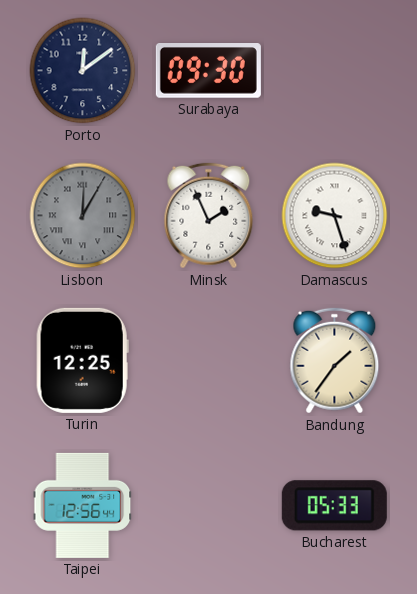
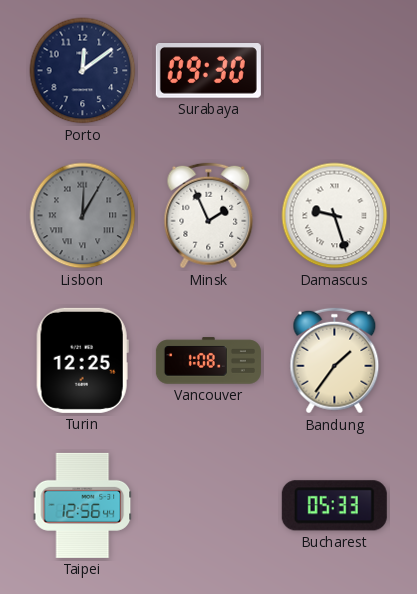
Vancouver: none -> 1:08
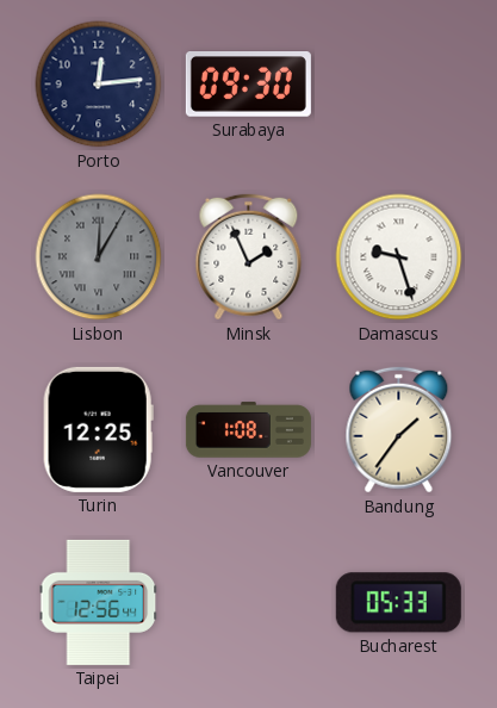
Porto: 12:09 -> 12:14
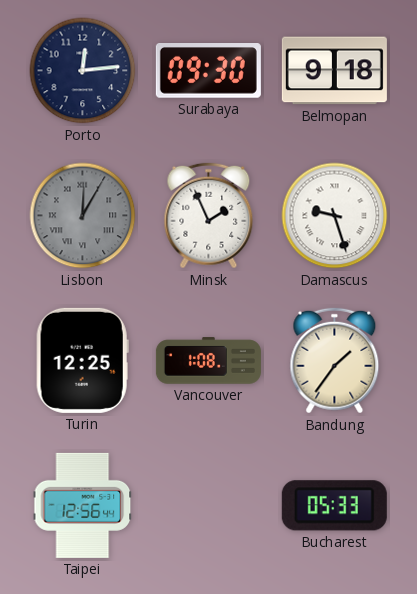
Belmopan: none -> 9:18
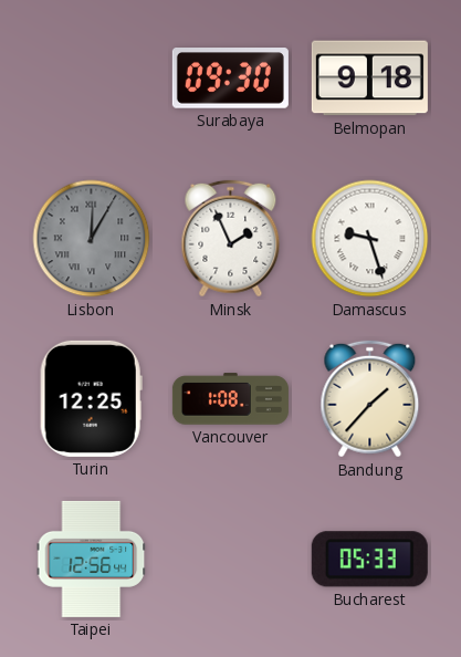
Porto: 12:14 -> none
Bandung: 1:36 -> 1:37
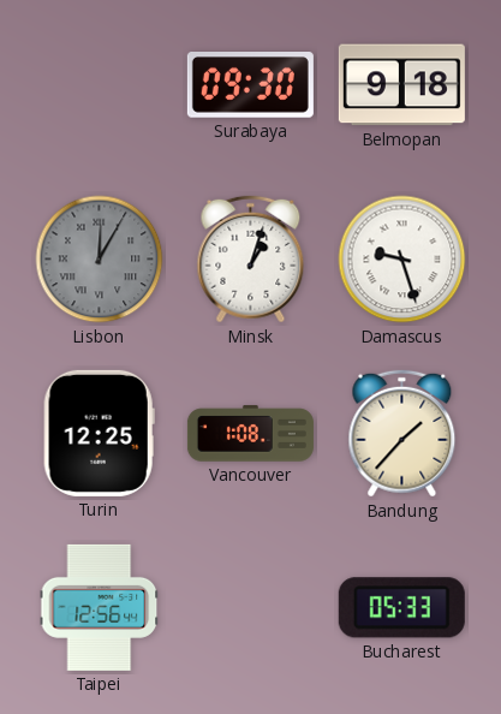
Minsk: 1:56 -> 1:03
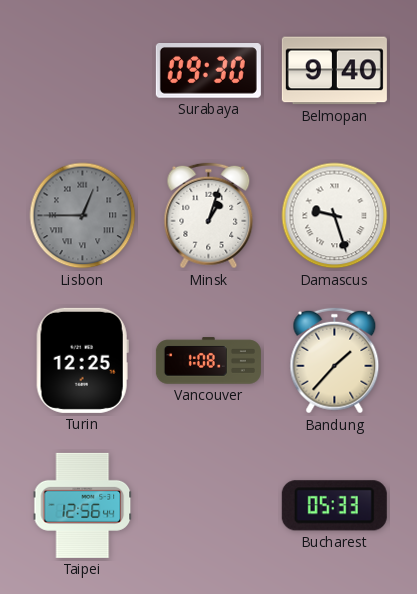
Belmopan: 9:18 -> 9:40
Lisbon: 12:05 -> 12:45
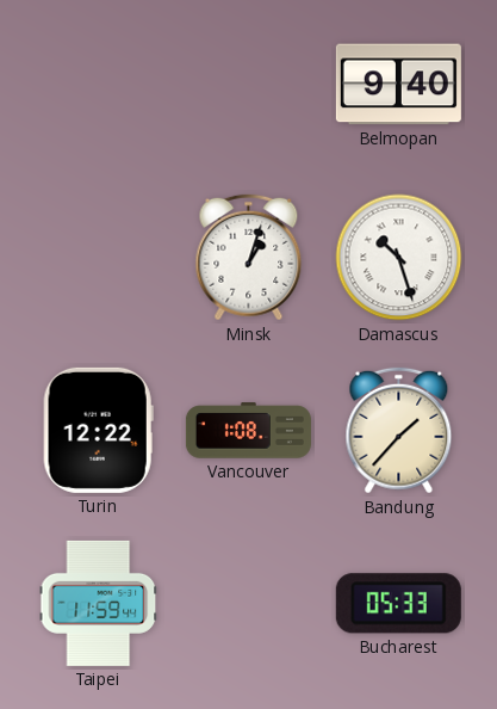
Surabaya: 09:30 -> none
Lisbon: 12:45 -> none
Damascus: 9:27 -> 10:27
Turin: 12:25 -> 12:22
Taipei: 12:56 -> 11:59
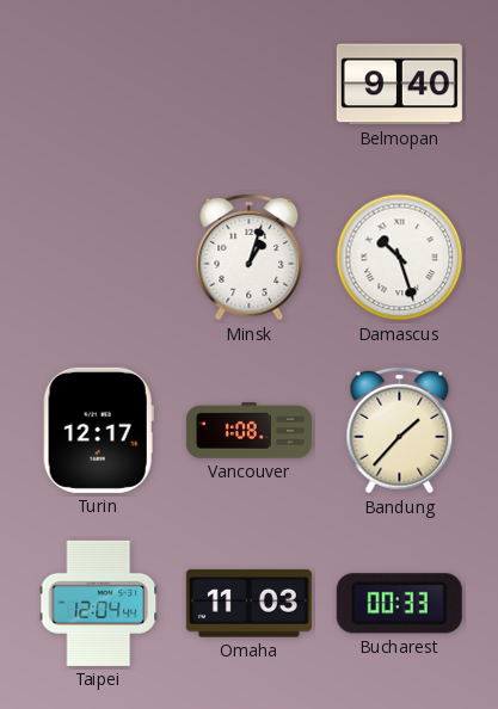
Turin: 12:22 -> 12:17
Taipei: 11:59 -> 12:04
Omaha: none -> 11:03
Bucharest: 05:33 -> 00:33
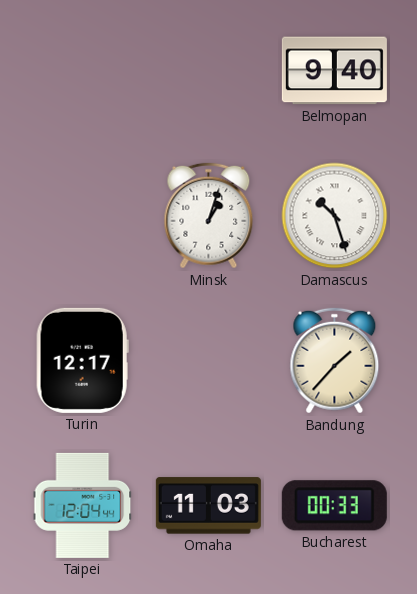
Vancouver: 1:08 -> none
